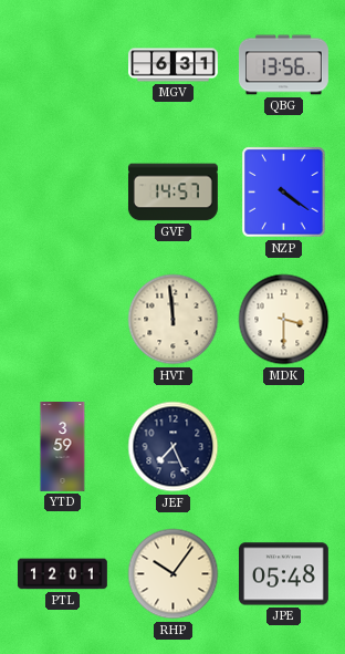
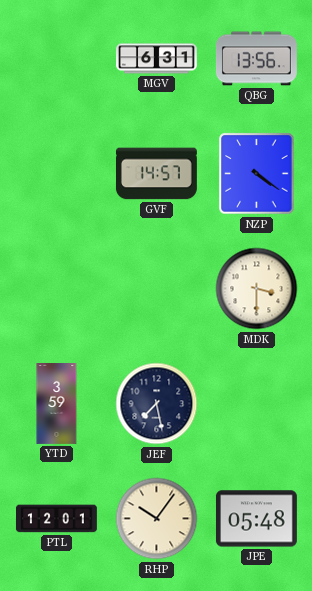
HVT: 11:59 -> none
JEF: 7:26 -> 7:28
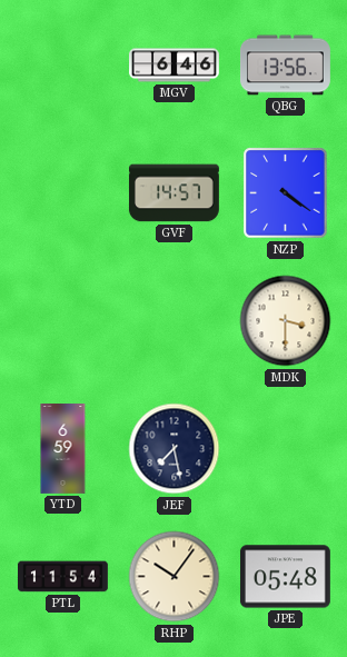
MGV: 6:31 -> 6:46
YTD: 3:59 -> 6:59
PTL: 12:01 -> 11:54
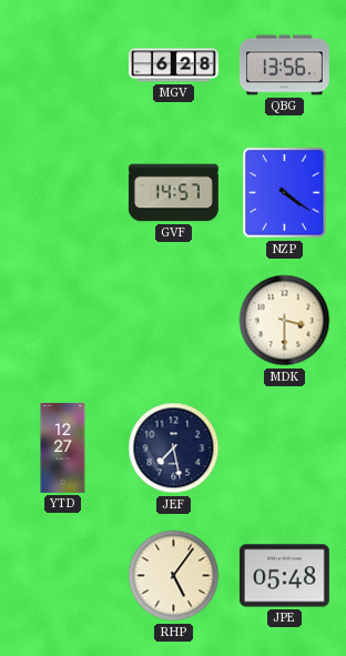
MGV: 6:46 -> 6:28
YTD: 6:59 -> 12:27
PTL: 11:54 -> none
RHP: 10:06 -> 5:06
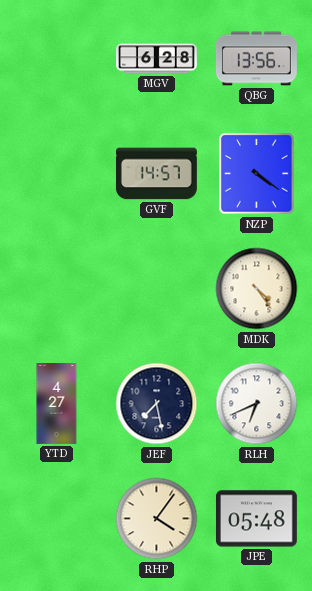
MDK: 3:30 -> 4:24
YTD: 12:27 -> 4:27
RLH: none -> 6:41
RHP: 5:06 -> 4:06
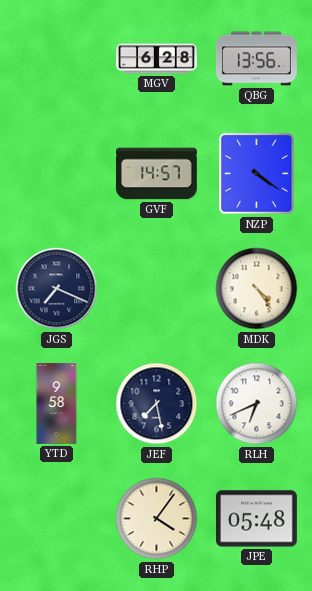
JGS: none -> 7:19
YTD: 4:27 -> 9:58
